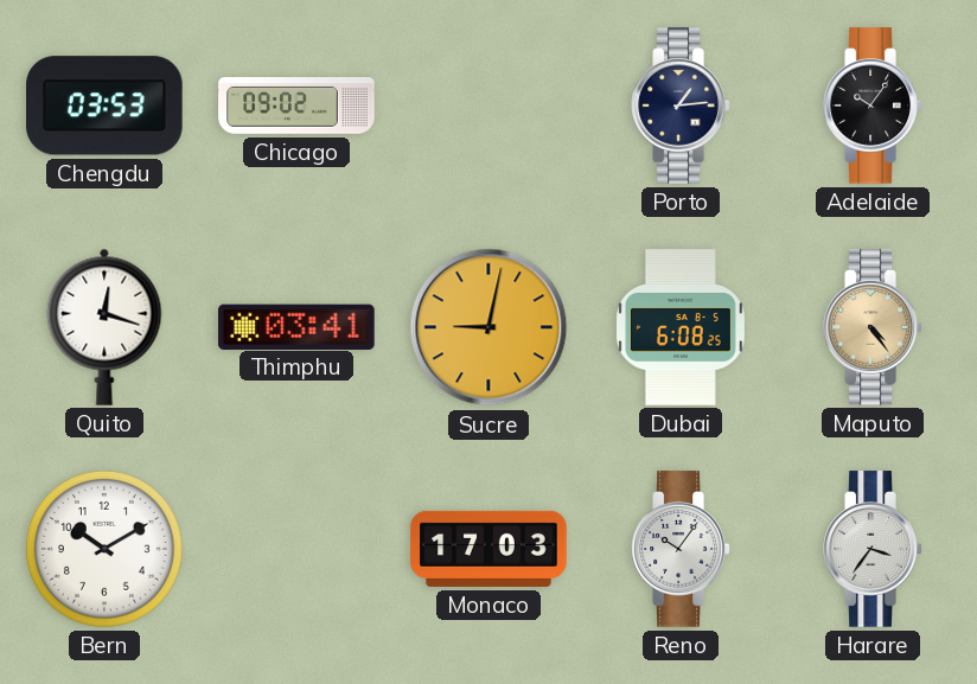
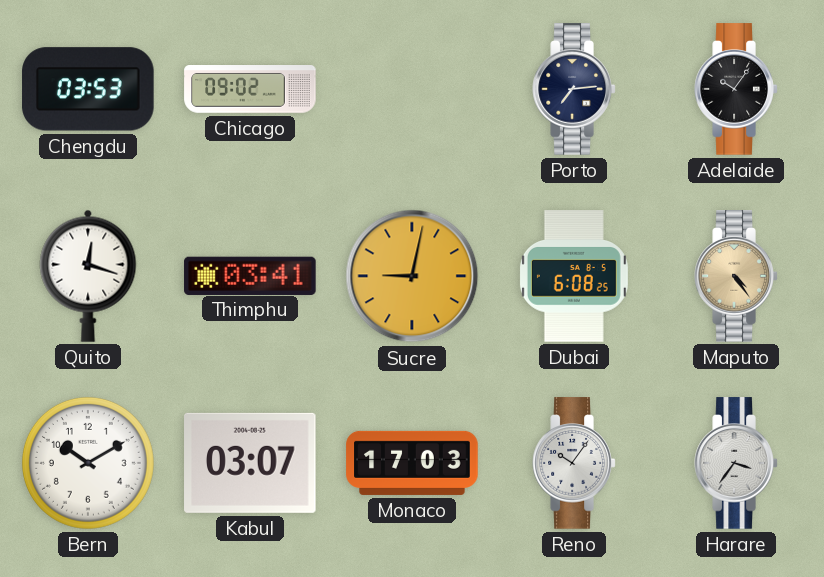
Porto: 1:14 -> 7:14
Kabul: none -> 03:07
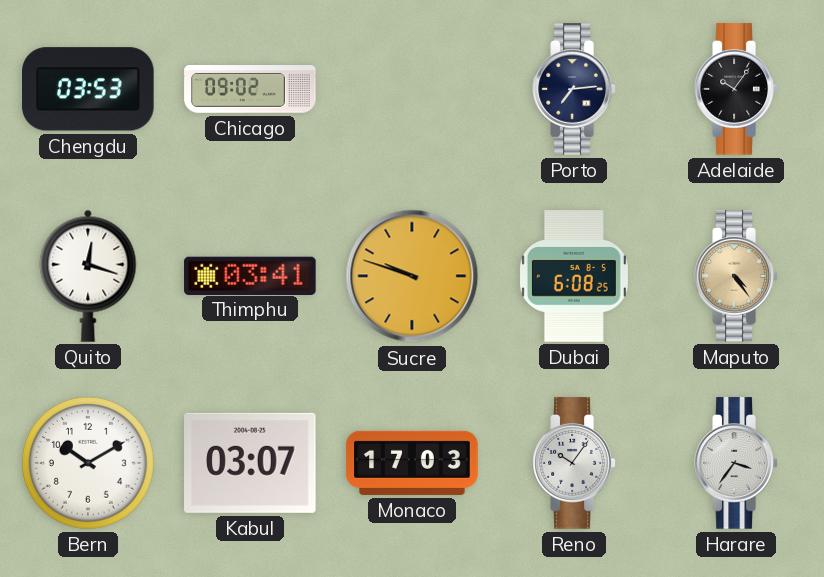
Sucre: 9:02 -> 9:48
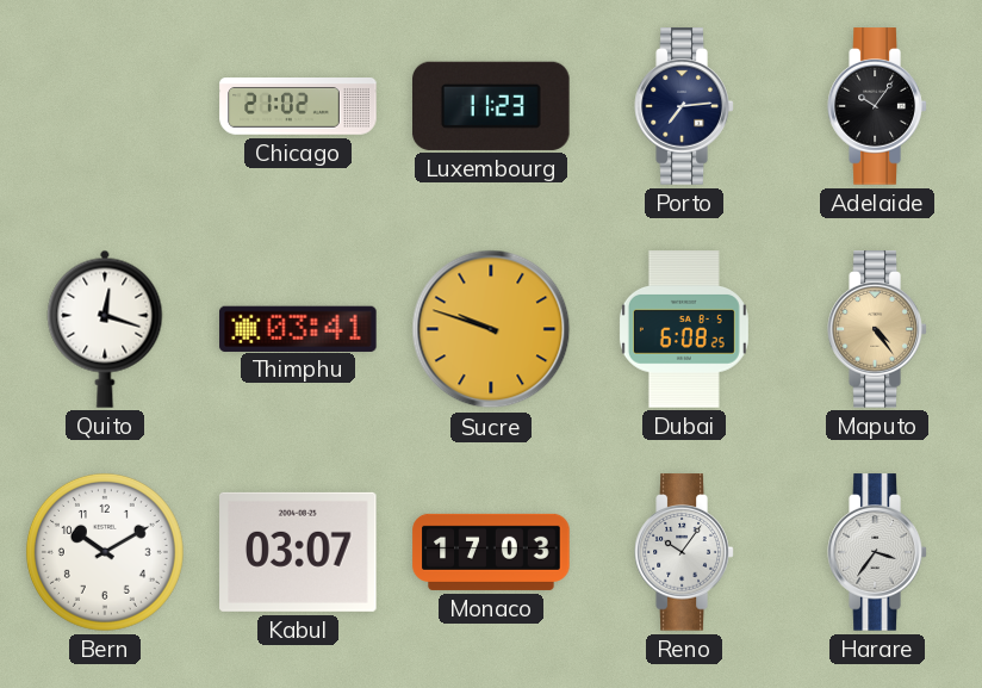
Chengdu: 03:53 -> none
Chicago: 09:02 -> 21:02
Luxembourg: none -> 11:23
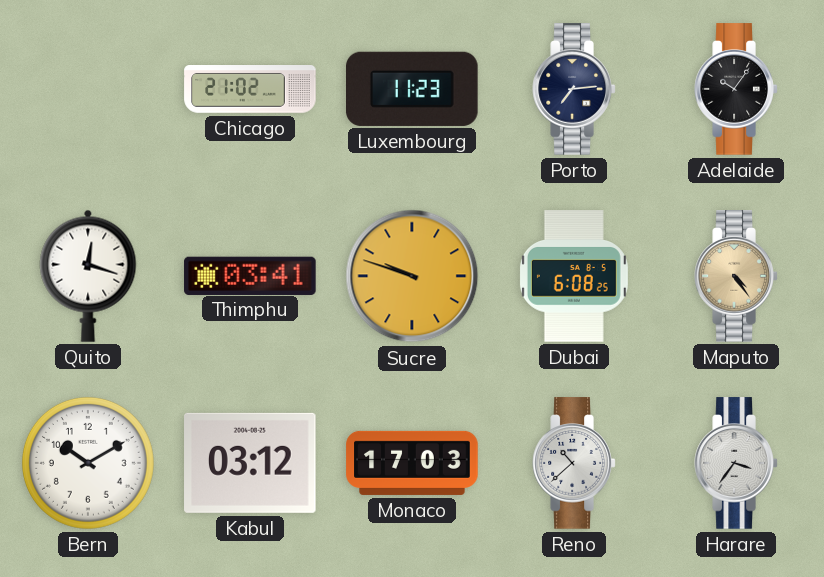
Kabul: 03:07 -> 03:12
Reno: 10:06 -> 10:38
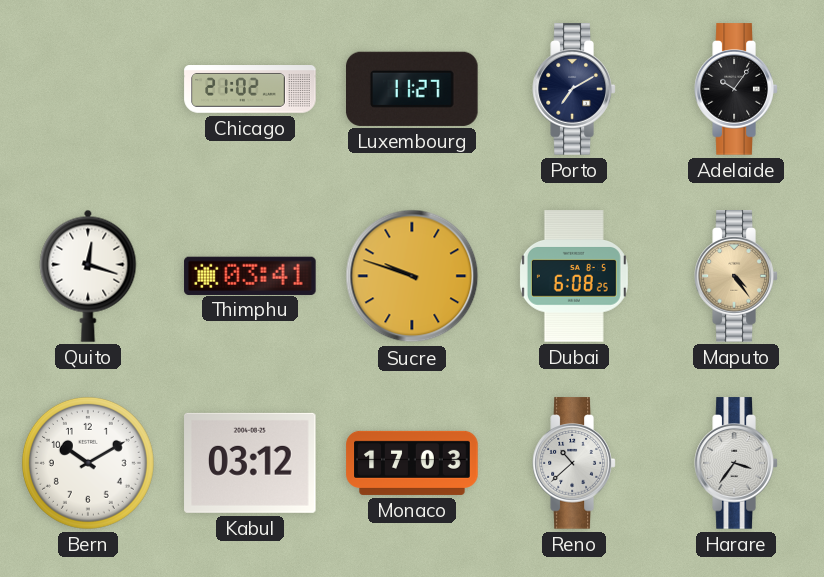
Luxembourg: 11:23 -> 11:27
Porto: 7:14 -> 7:10
